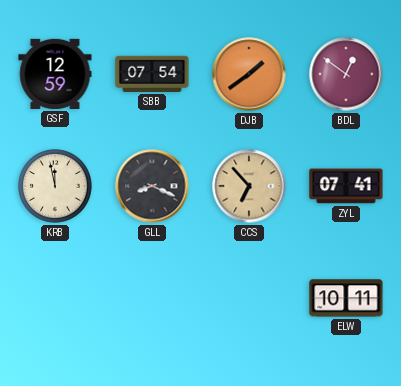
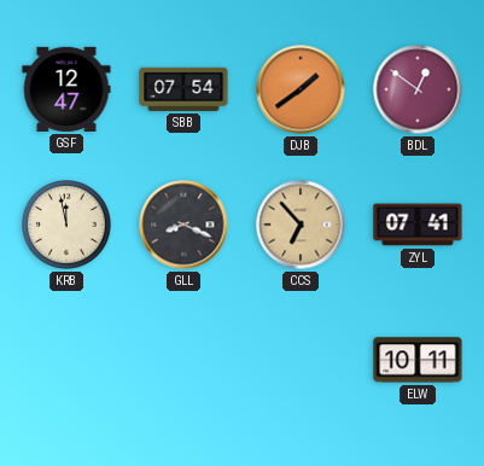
GSF: 12:59 -> 12:47
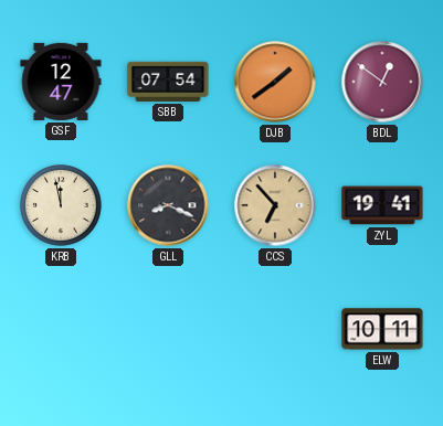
ZYL: 07:41 -> 19:41
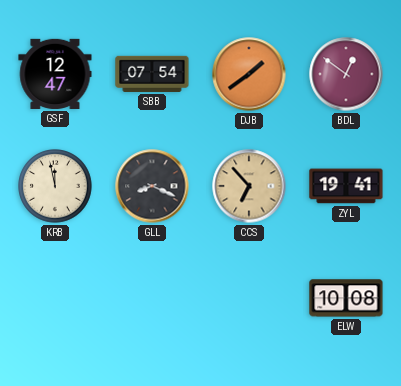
ELW: 10:11 -> 10:08
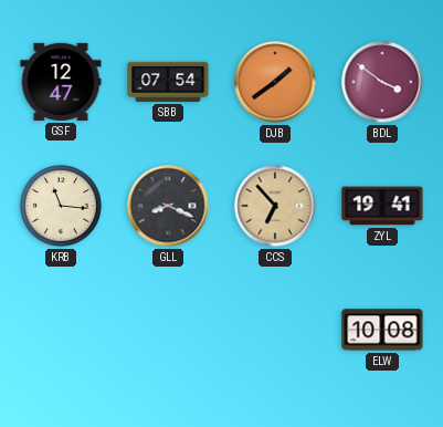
BDL: 12:51 -> 3:51
KRB: 11:58 -> 11:16
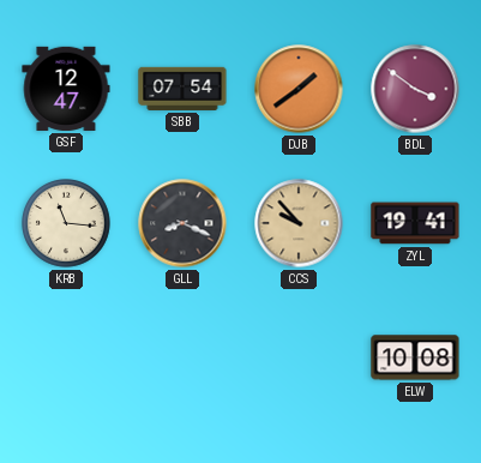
CCS: 6:53 -> 9:53
